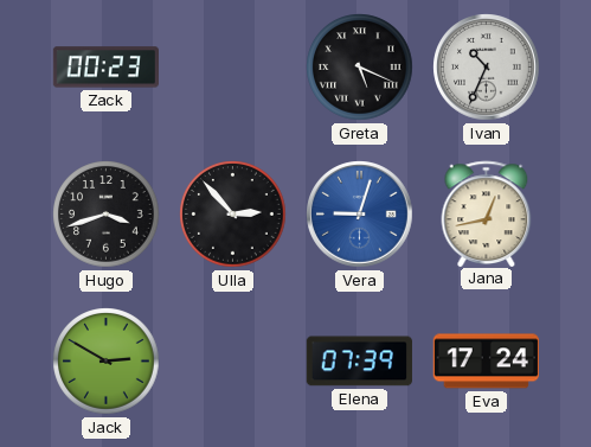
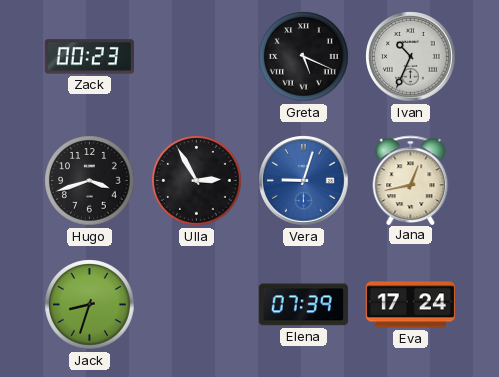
Ulla: 2:53 -> 2:55
Jack: 2:50 -> 8:33
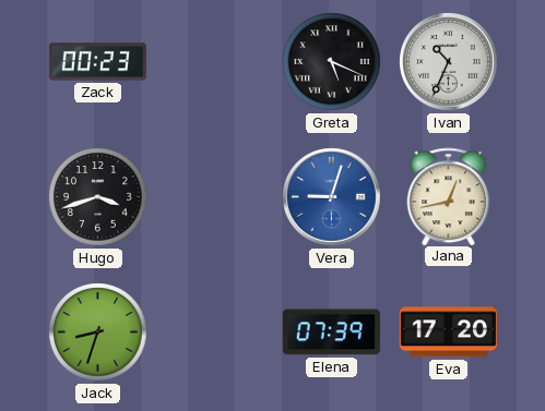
Ulla: 2:55 -> none
Eva: 17:24 -> 17:20
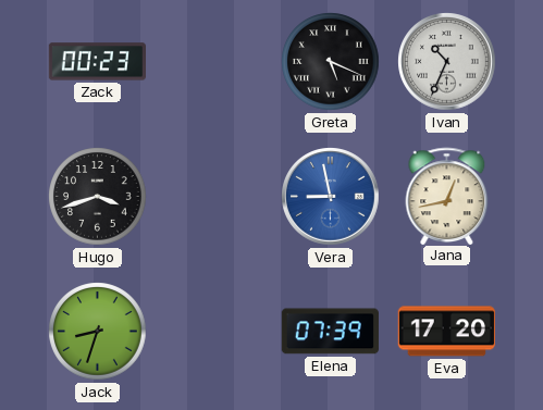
Vera: 9:03 -> 8:58
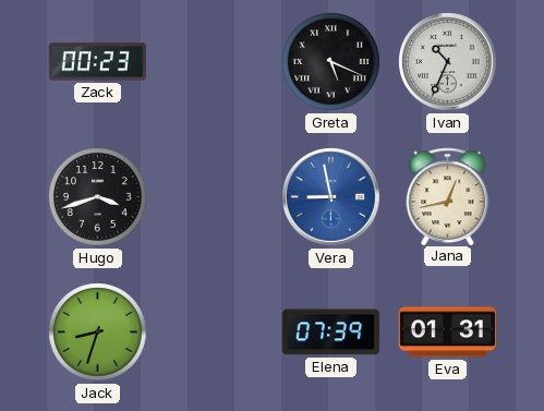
Eva: 17:20 -> 01:31
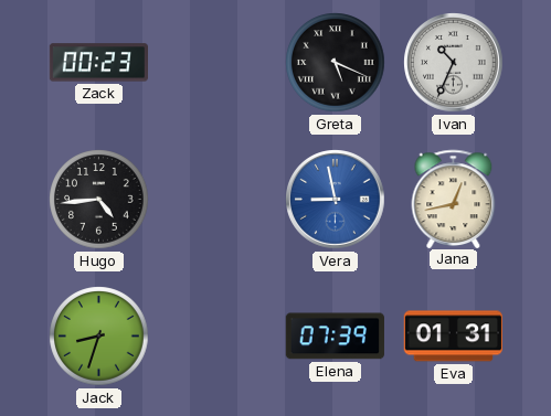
Hugo: 3:42 -> 4:44
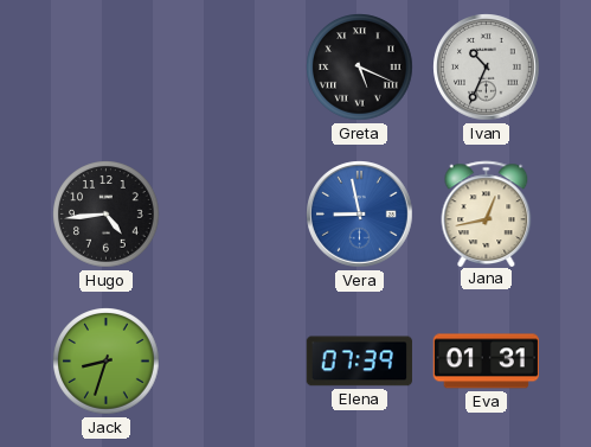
Zack: 00:23 -> none
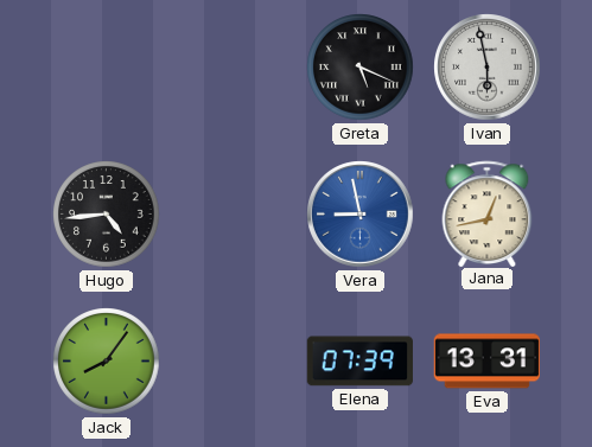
Ivan: 10:34 -> 5:58
Jack: 8:33 -> 8:06
Eva: 01:31 -> 13:31
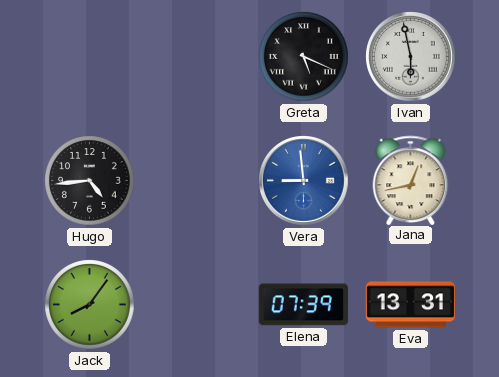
Vera: 8:58 -> 8:59
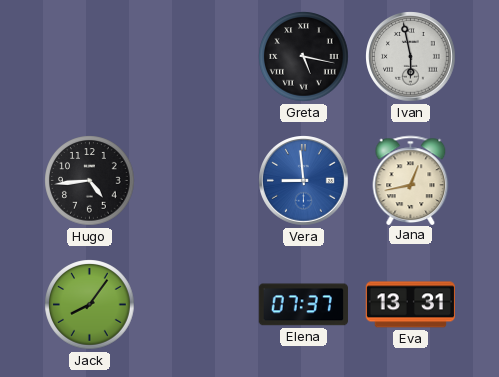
Greta: 5:19 -> 5:17
Elena: 07:39 -> 07:37
